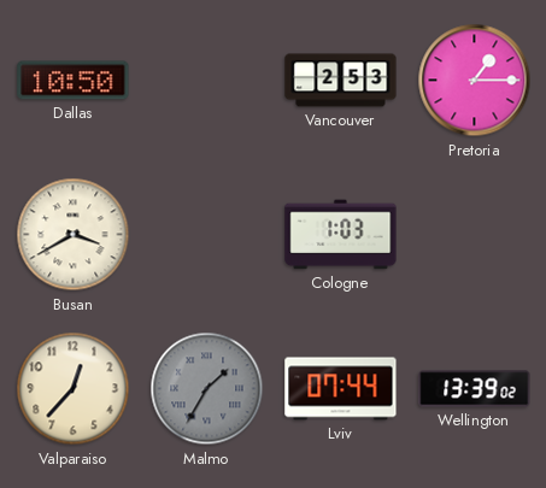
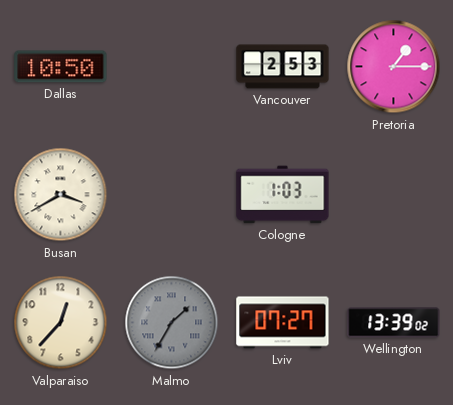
Lviv: 07:44 -> 07:27
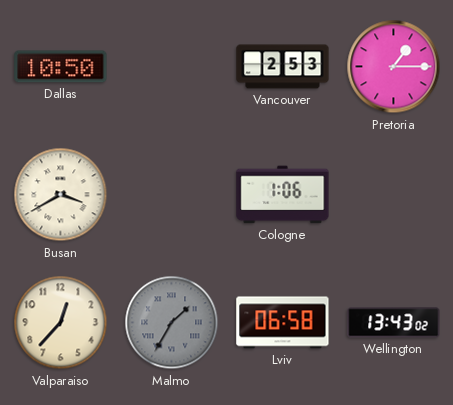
Cologne: 1:03 -> 1:06
Lviv: 07:27 -> 06:58
Wellington: 13:39 -> 13:43
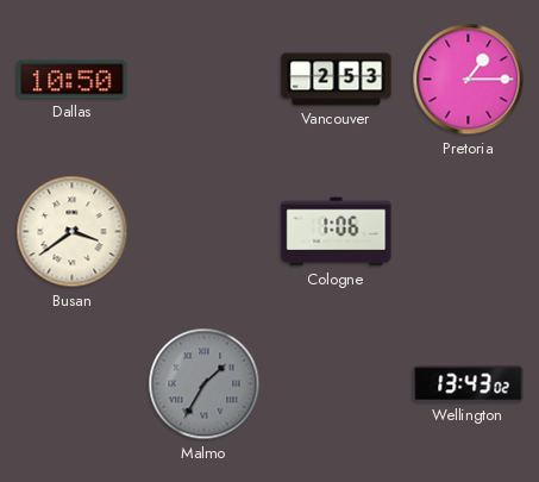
Busan: 3:40 -> 3:39
Valparaiso: 12:37 -> none
Lviv: 06:58 -> none
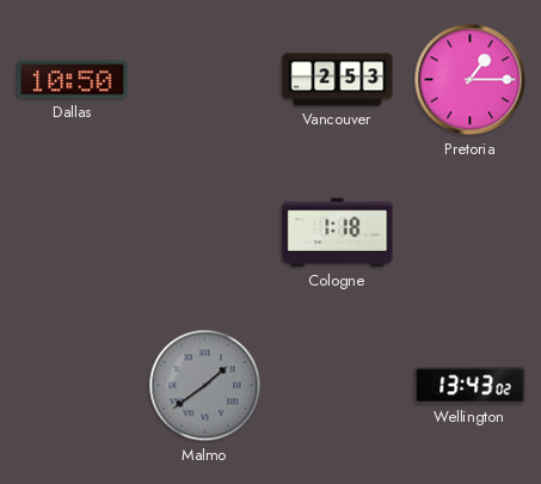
Busan: 3:39 -> none
Cologne: 1:06 -> 1:18
Malmo: 1:35 -> 1:39
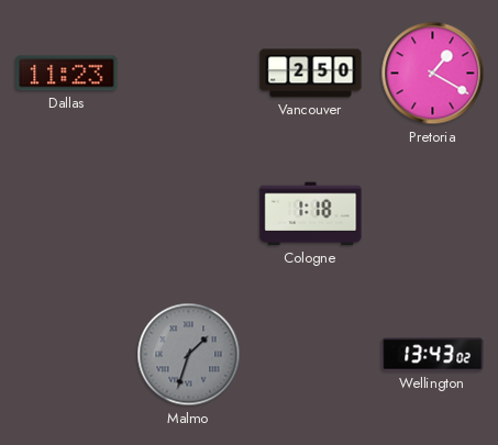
Dallas: 10:50 -> 11:23
Vancouver: 2:53 -> 2:50
Pretoria: 1:15 -> 1:20
Malmo: 1:39 -> 1:33
